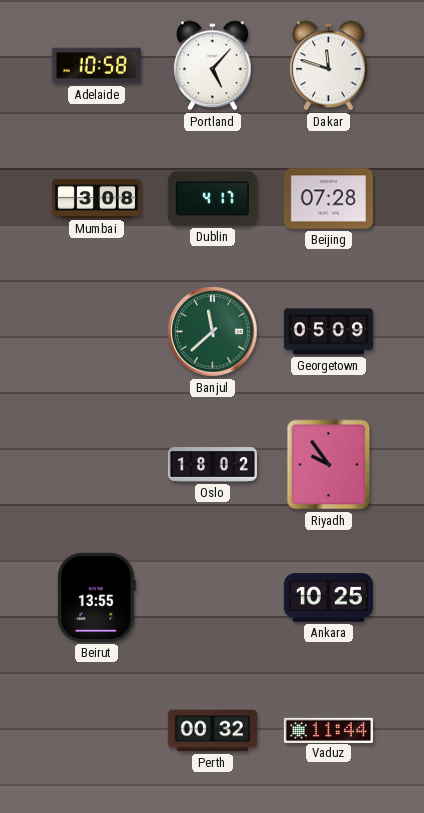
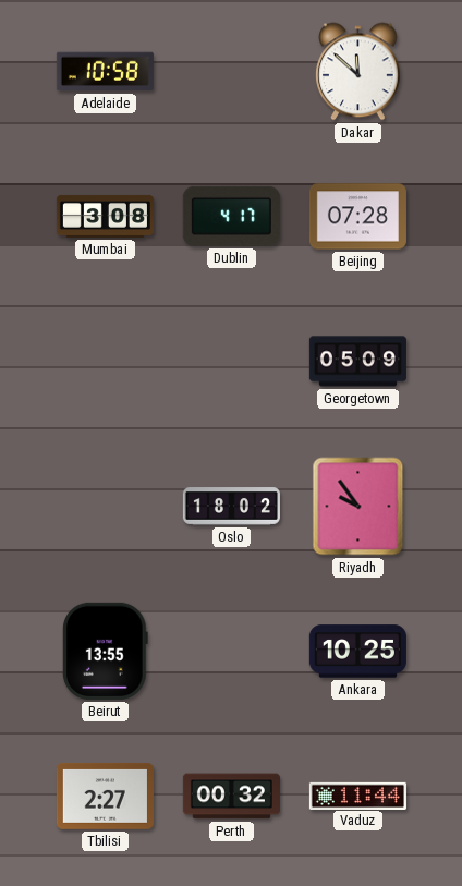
Portland: 5:07 -> none
Dakar: 11:48 -> 11:52
Banjul: 11:38 -> none
Tbilisi: none -> 2:27
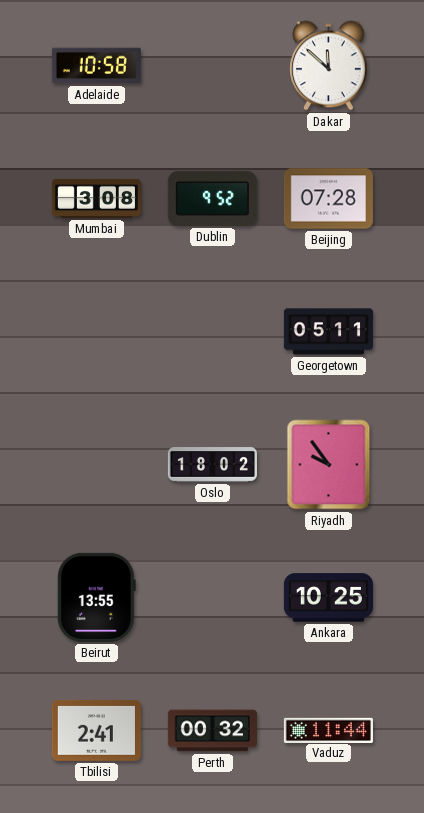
Dublin: 4:17 -> 9:52
Georgetown: 05:09 -> 05:11
Tbilisi: 2:27 -> 2:41
